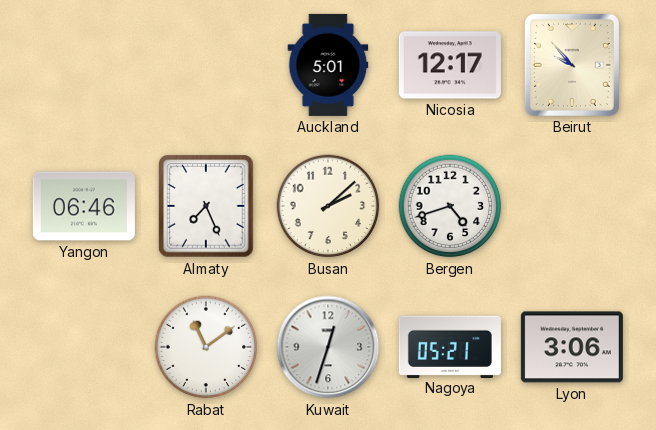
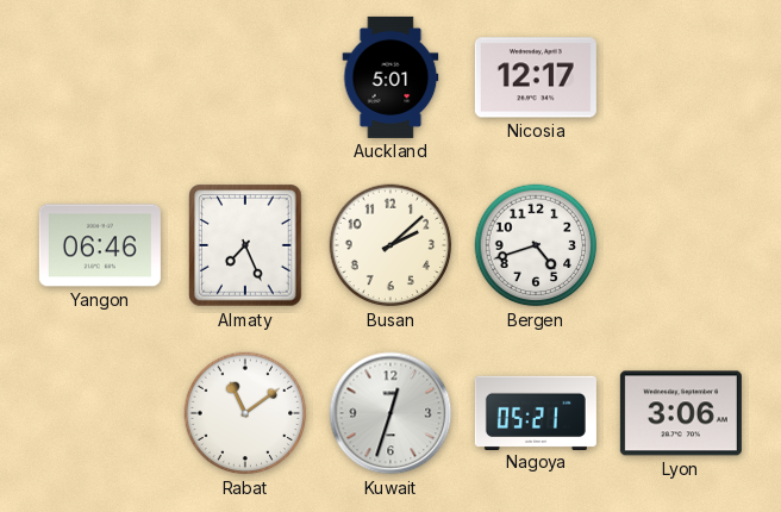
Beirut: 9:53 -> none
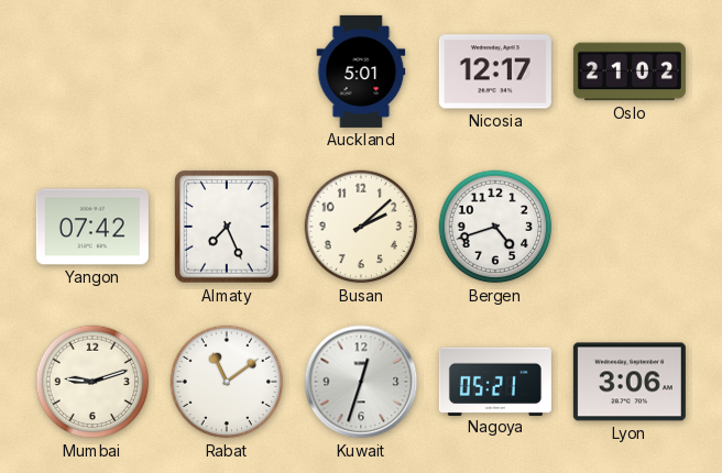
Oslo: none -> 21:02
Yangon: 06:46 -> 07:42
Mumbai: none -> 9:12
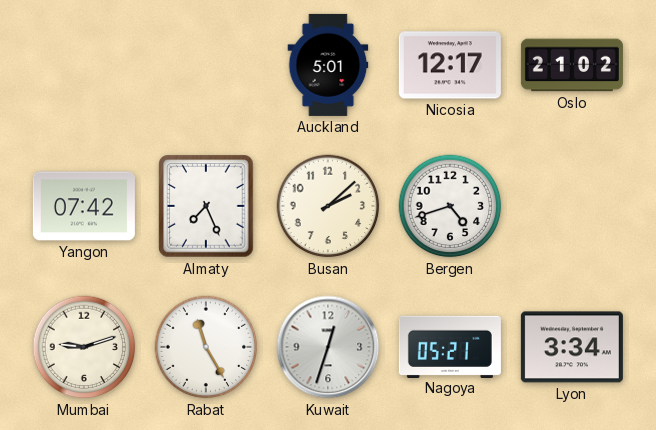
Rabat: 11:09 -> 11:25
Lyon: 3:06 -> 3:34
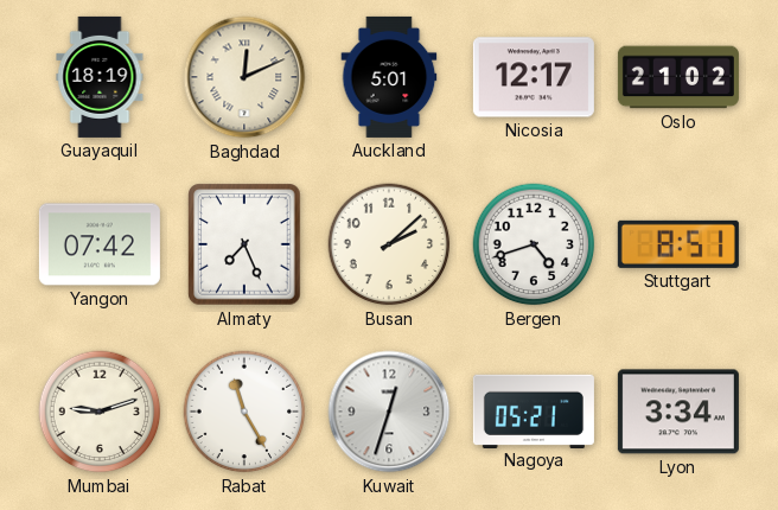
Guayaquil: none -> 18:19
Baghdad: none -> 12:11
Stuttgart: none -> 8:51
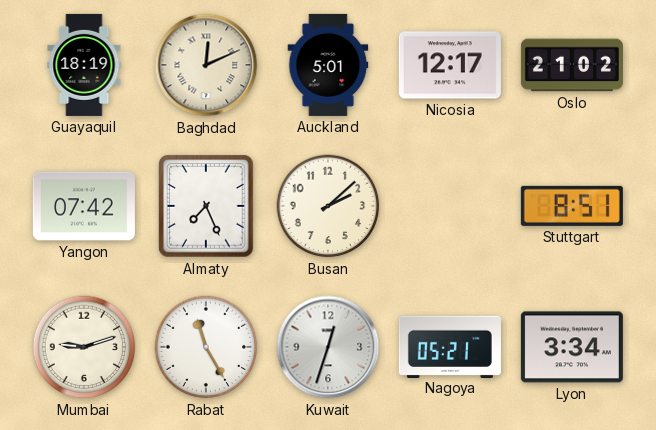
Bergen: 4:42 -> none
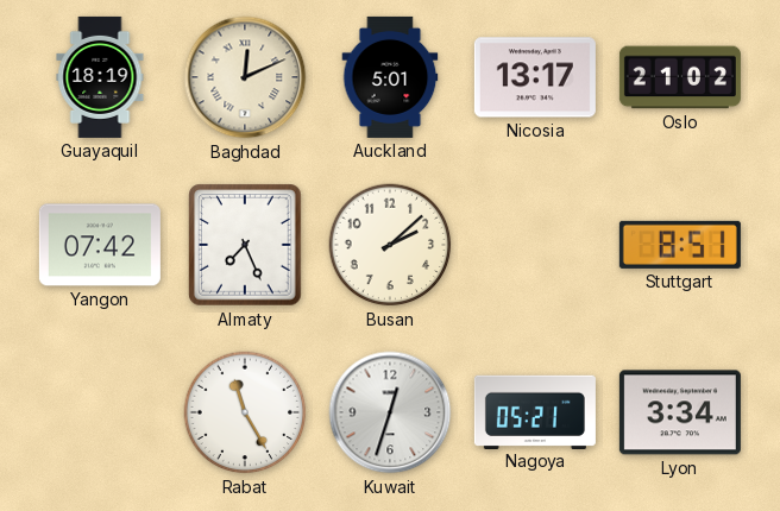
Nicosia: 12:17 -> 13:17
Mumbai: 9:12 -> none
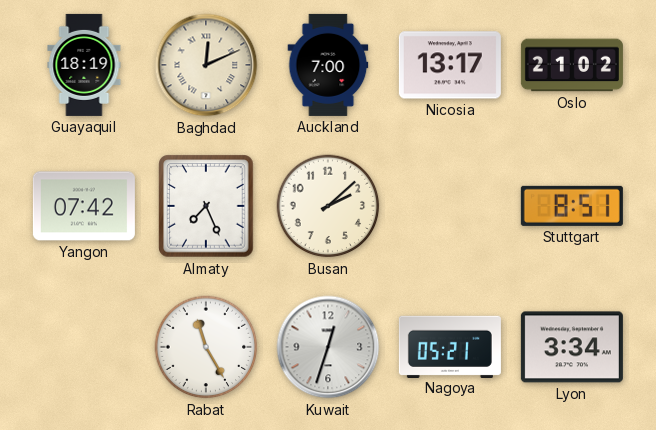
Auckland: 5:01 -> 7:00
